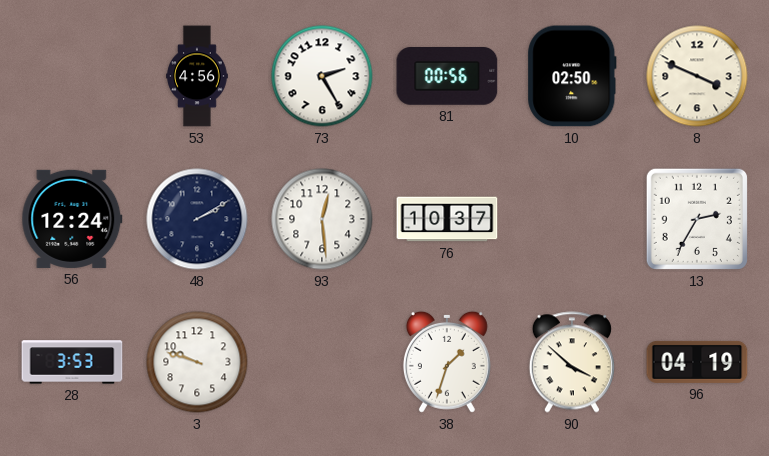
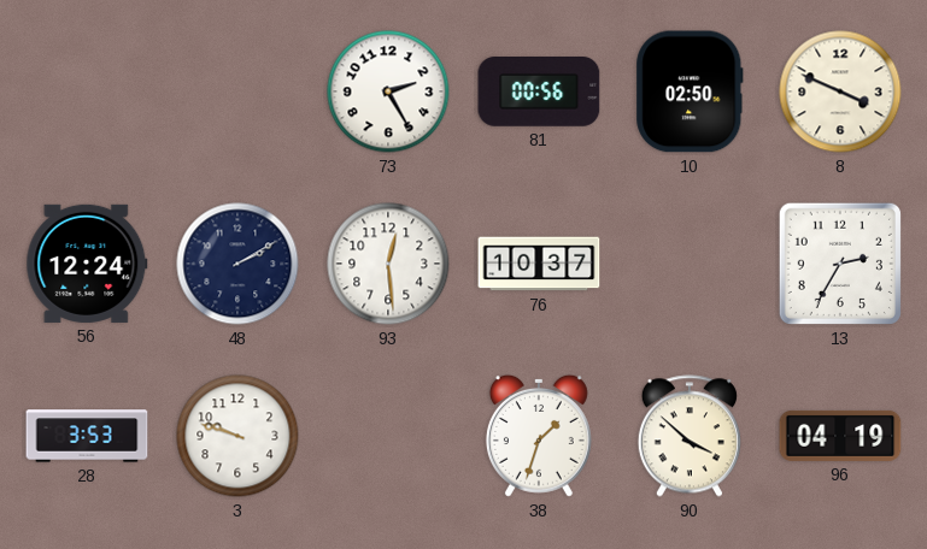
53: 4:56 -> none
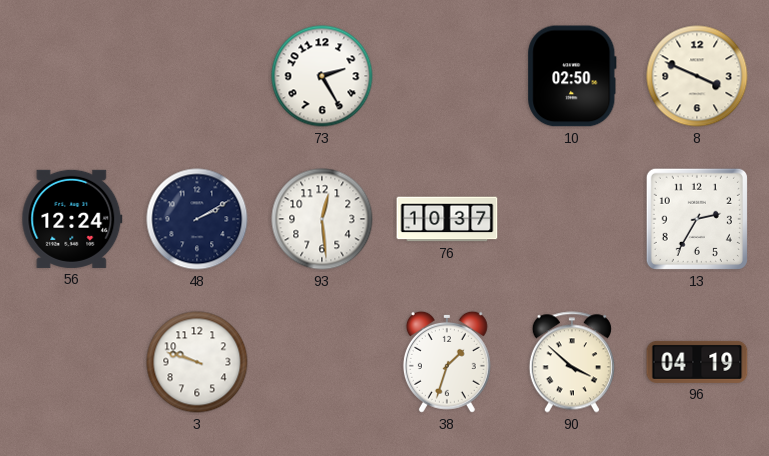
81: 00:56 -> none
28: 3:53 -> none
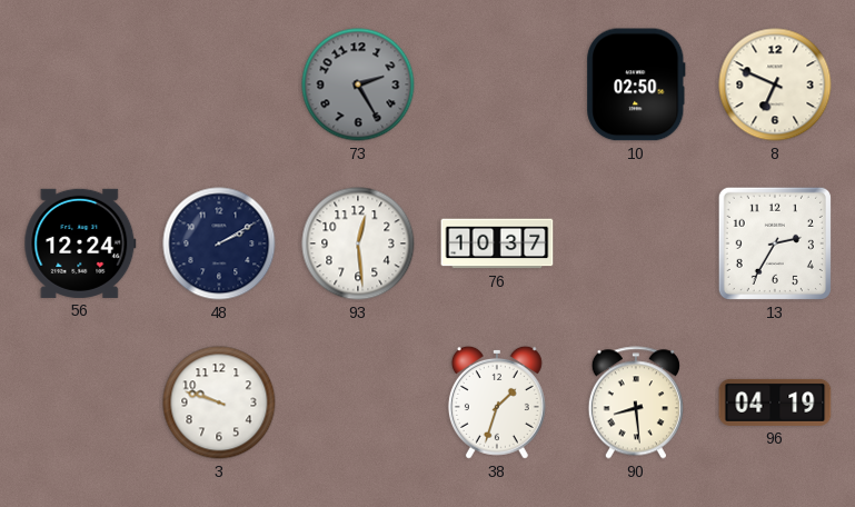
73 dial: white -> grey
8: 3:49 -> 6:49
90: 3:52 -> 8:29
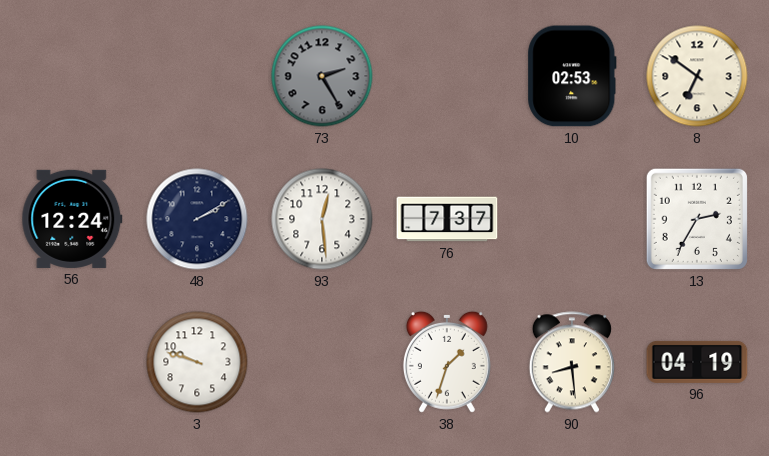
10: 02:50 -> 02:53
8: 6:49 -> 6:51
76: 10:37 -> 7:37
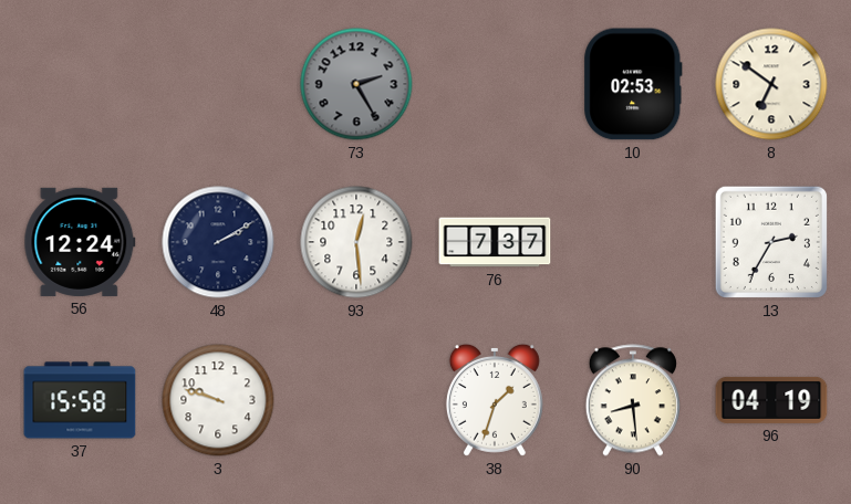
37: none -> 15:58
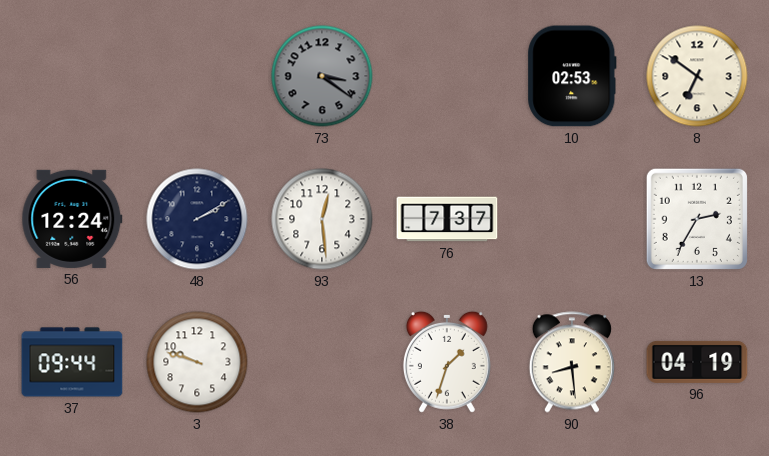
73: 2:25 -> 3:21
37: 15:58 -> 09:44
